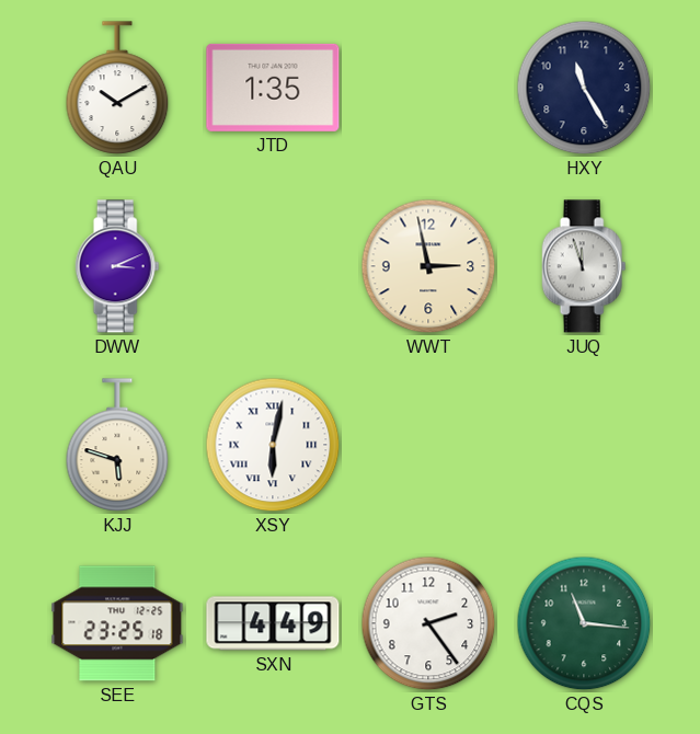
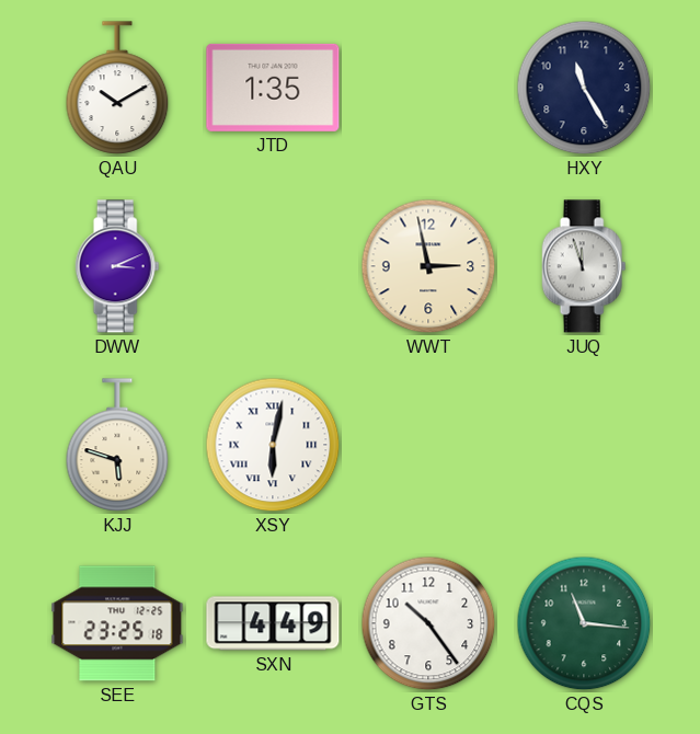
GTS: 2:24 -> 10:24
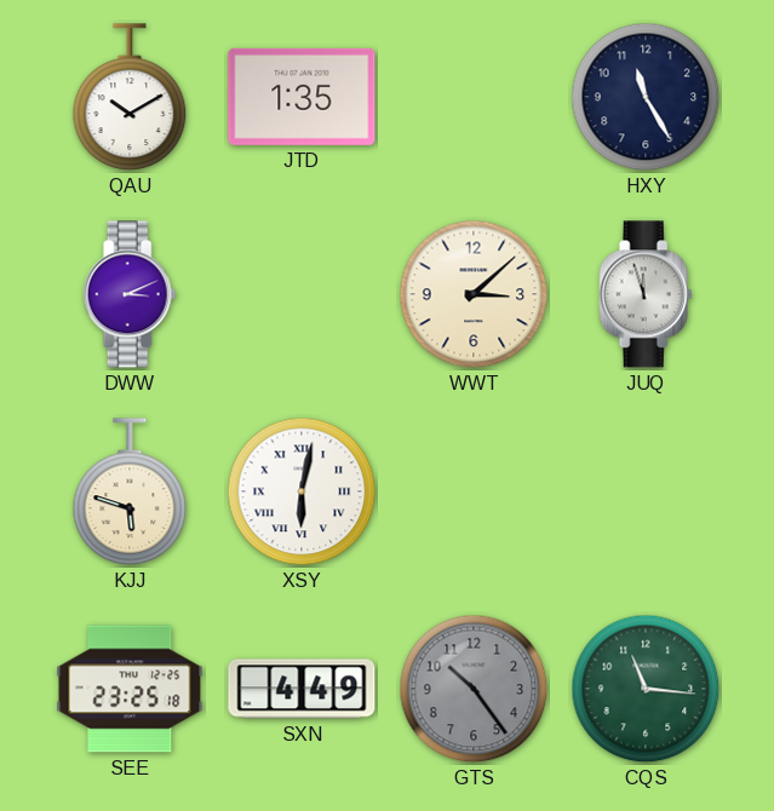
WWT: 2:58 -> 3:08
GTS dial: white -> grey
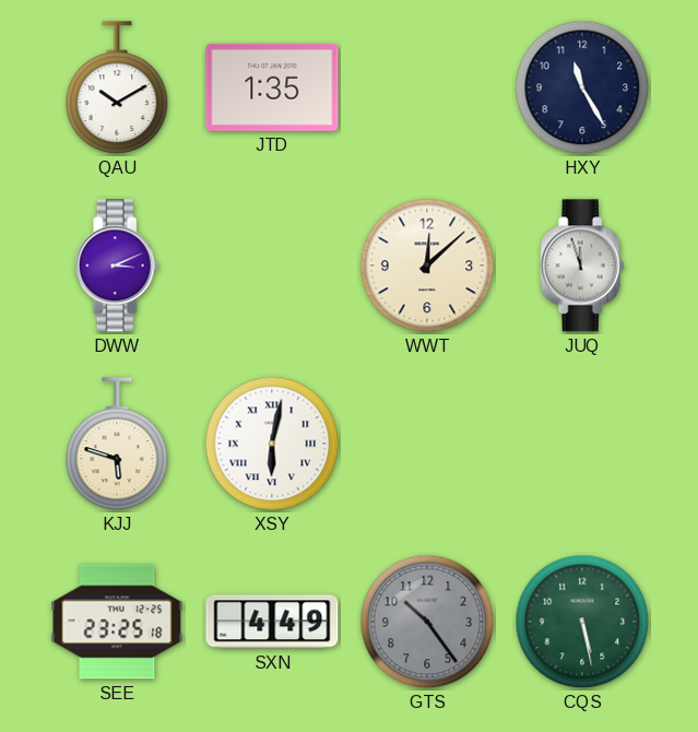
WWT: 3:08 -> 12:08
CQS: 11:16 -> 5:28
